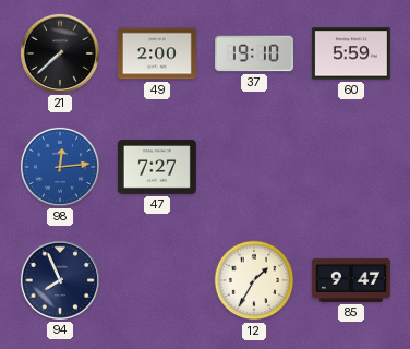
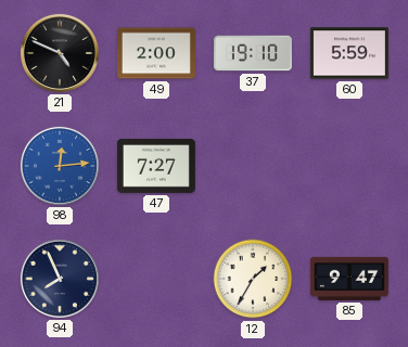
21: 7:38 -> 4:49
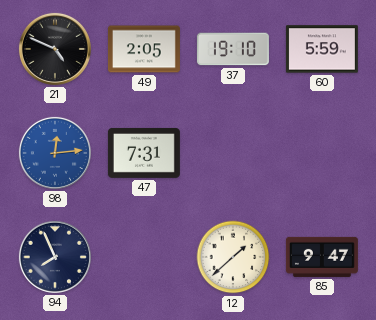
49: 2:00 -> 2:05
47: 7:27 -> 7:31
12: 1:35 -> 1:38
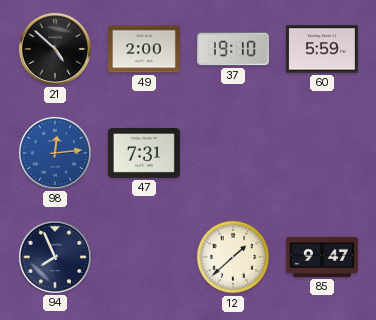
21: 4:49 -> 4:52
49: 2:05 -> 2:00
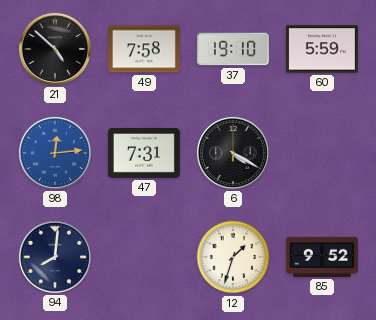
49: 2:00 -> 7:58
6: none -> 4:20
94: 7:56 -> 8:01
12: 1:38 -> 1:33
85: 9:47 -> 9:52
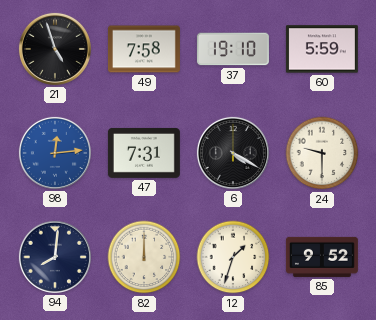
21: 4:52 -> 4:57
24: none -> 9:30
82: none -> 12:00
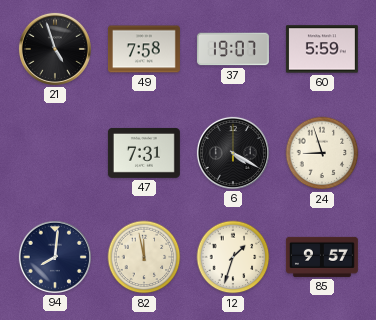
37: 19:10 -> 19:07
98: 12:14 -> none
24: 9:30 -> 8:57
82: 12:00 -> 11:58
85: 9:52 -> 9:57
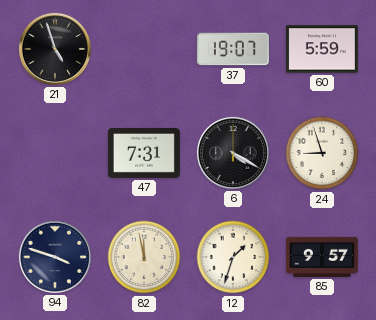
49: 7:58 -> none
94: 8:01 -> 3:48
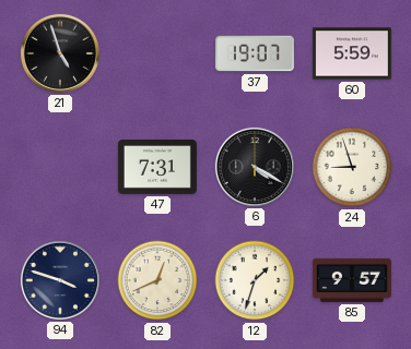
82: 11:58 -> 12:41
